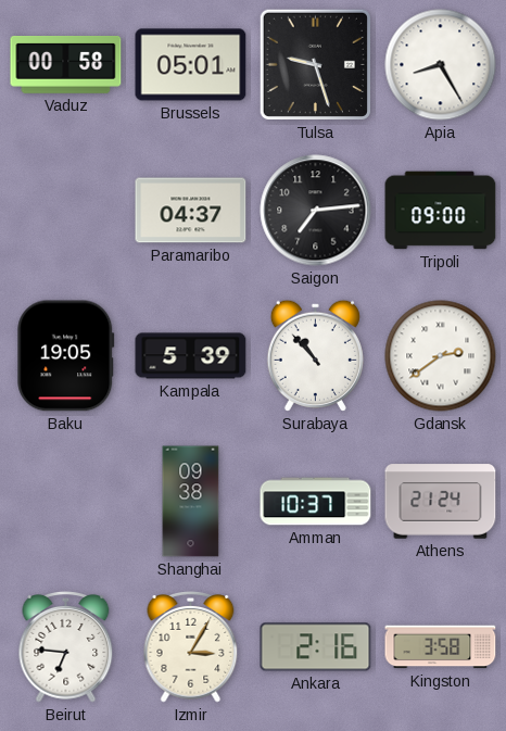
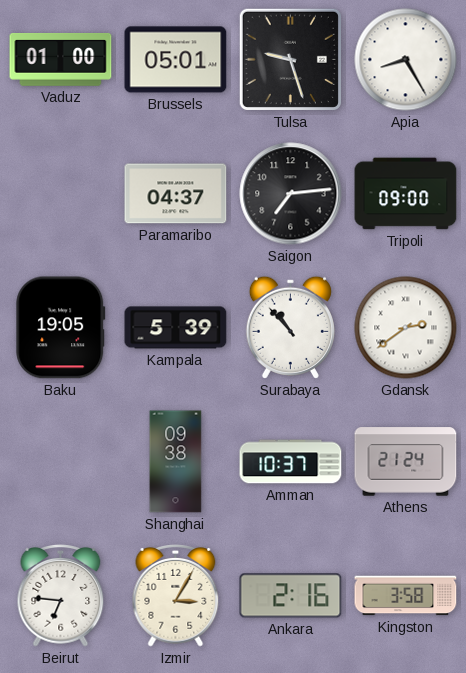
Vaduz: 00:58 -> 01:00
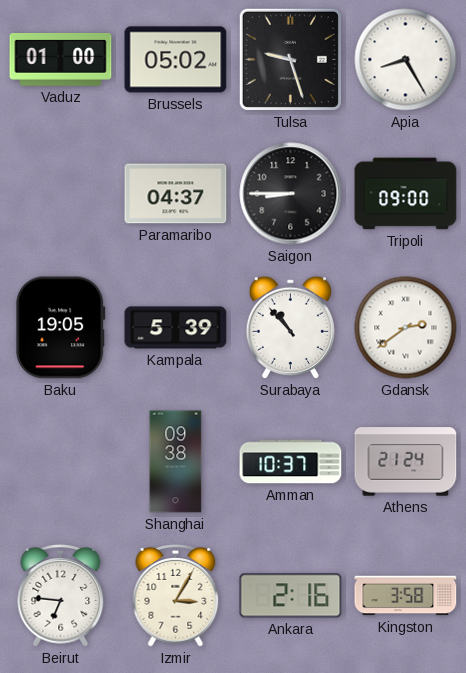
Brussels: 05:01 -> 05:02
Saigon: 7:14 -> 8:45
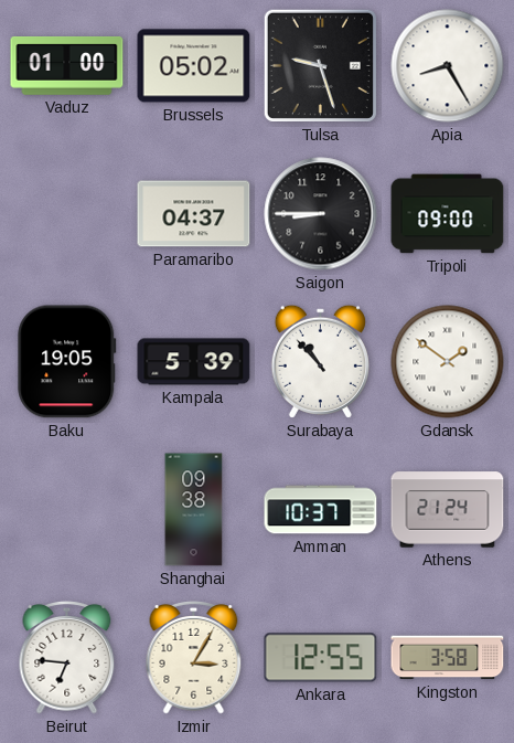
Gdansk: 2:39 -> 1:51
Ankara: 2:16 -> 12:55
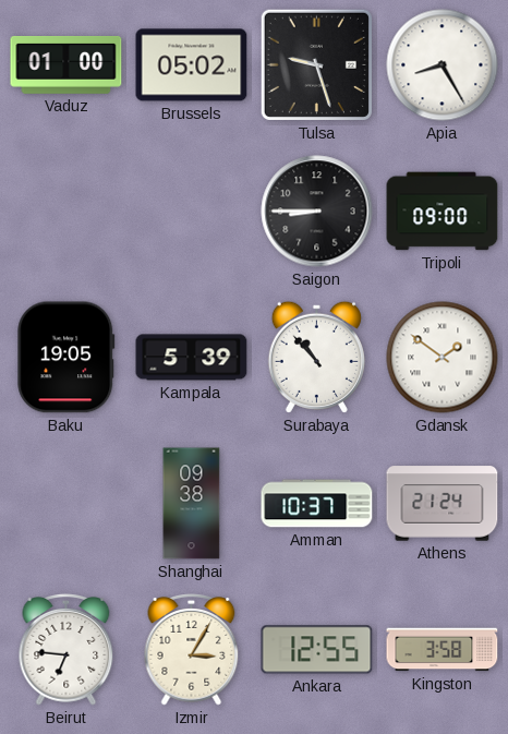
Paramaribo: 04:37 -> none
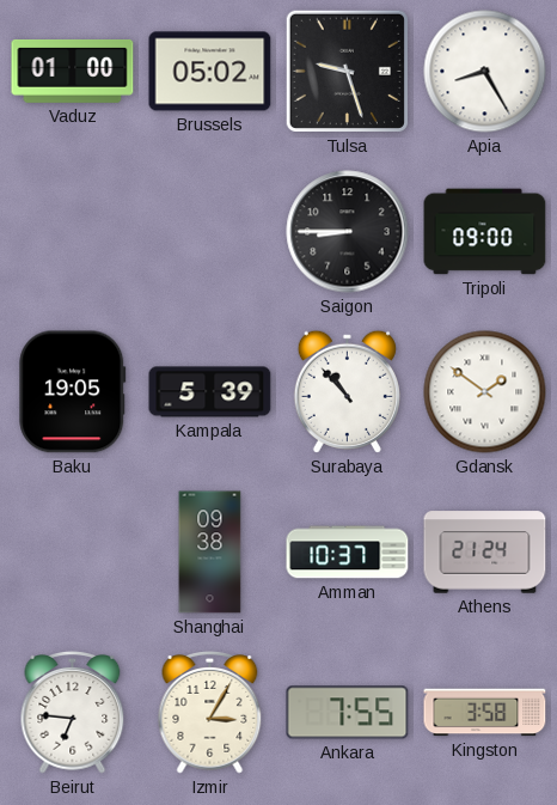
Ankara: 12:55 -> 7:55
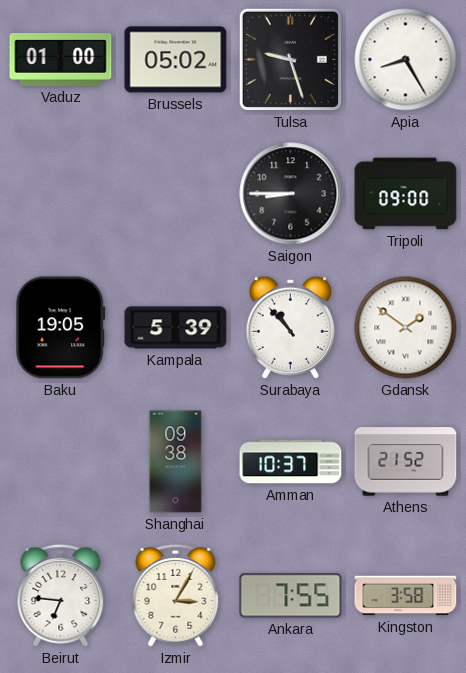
Athens: 21:24 -> 21:52
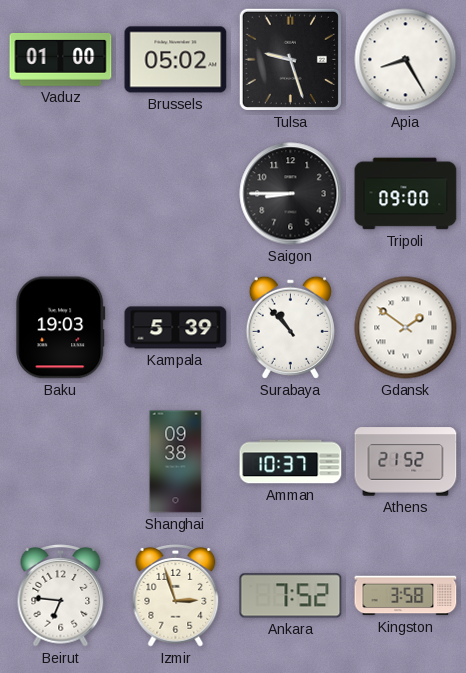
Baku: 19:05 -> 19:03
Izmir: 3:05 -> 2:57
Ankara: 7:55 -> 7:52
